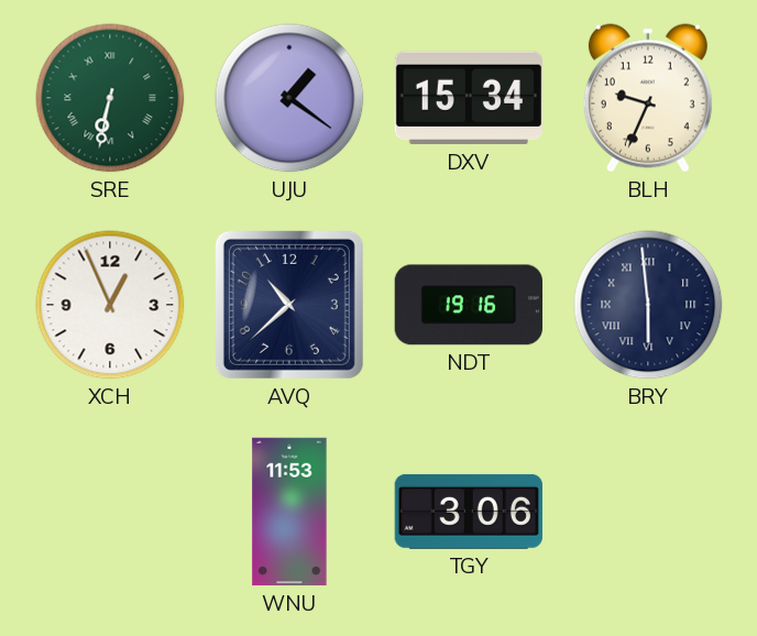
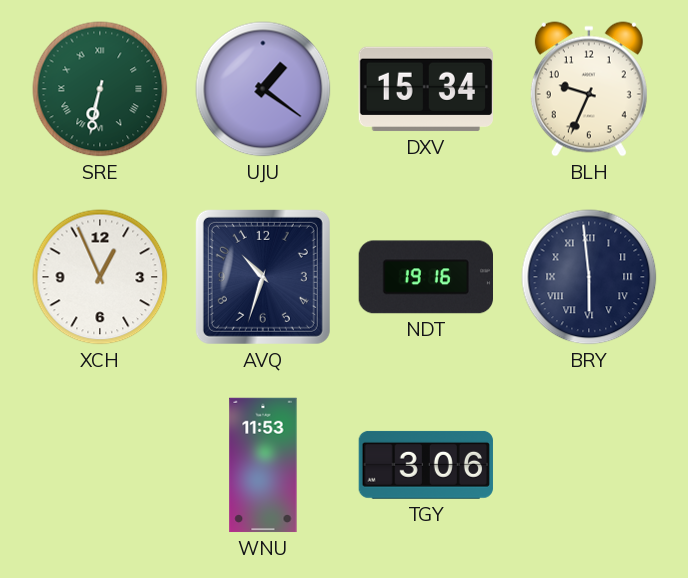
AVQ: 10:38 -> 10:33
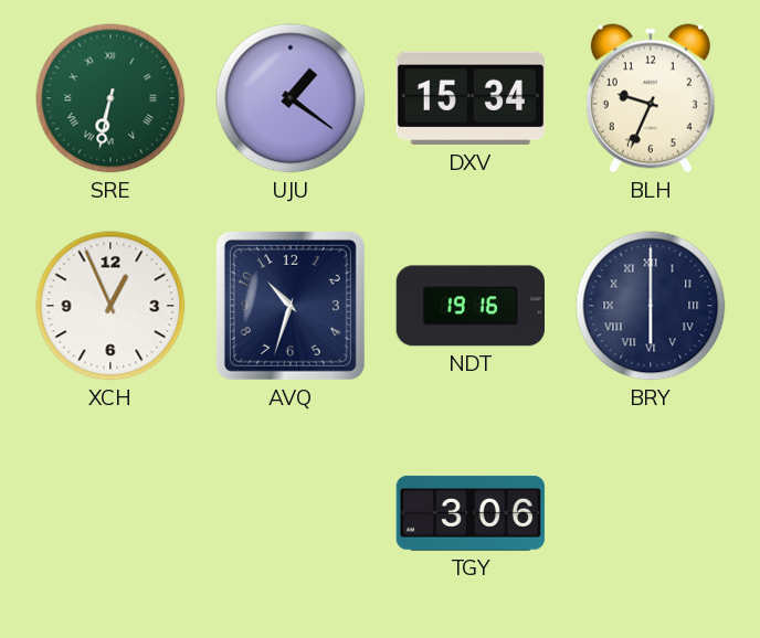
BRY: 5:59 -> 6:00
WNU: 11:53 -> none
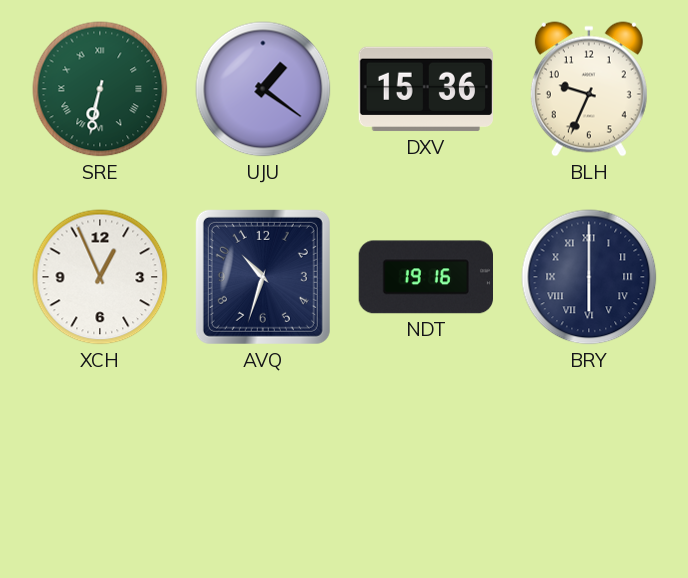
DXV: 15:34 -> 15:36
TGY: 3:06 -> none
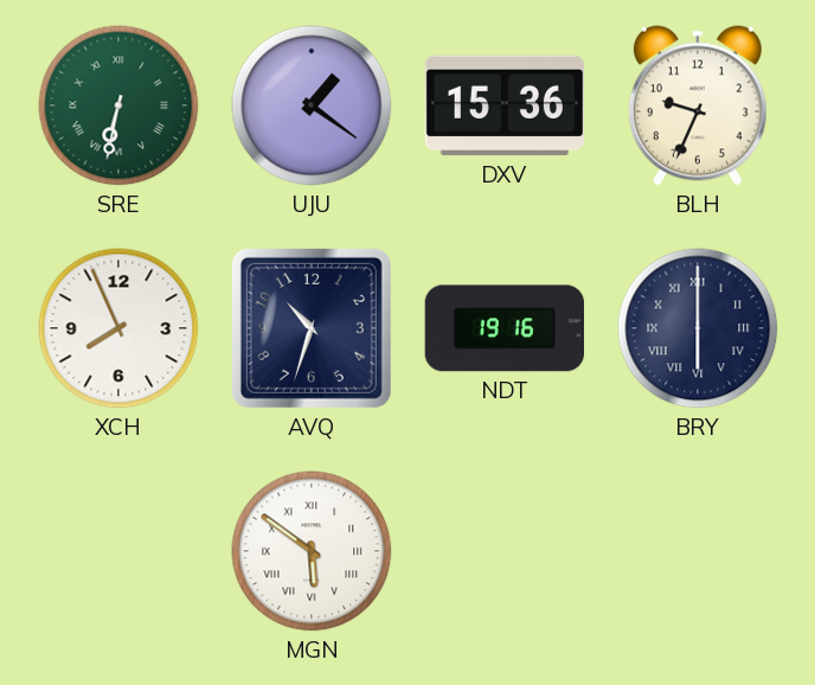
XCH: 12:56 -> 7:56
MGN: none -> 5:51
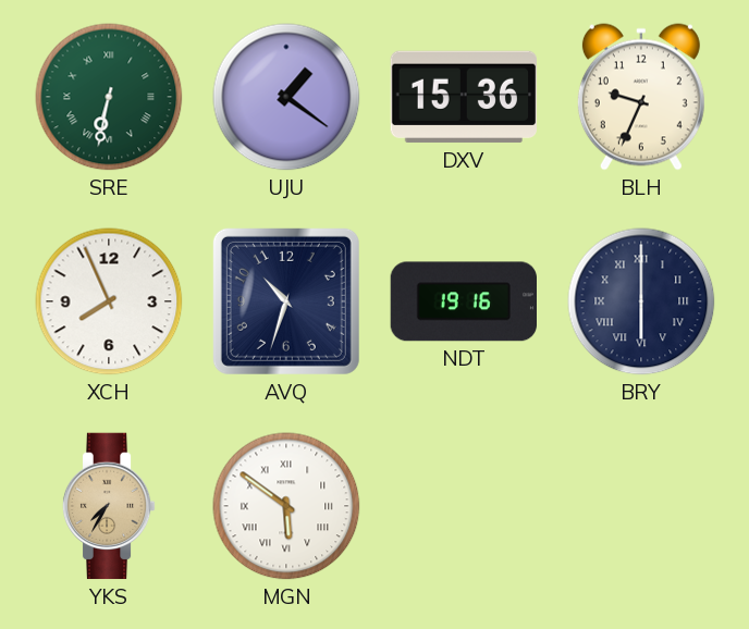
YKS: none -> 7:35
